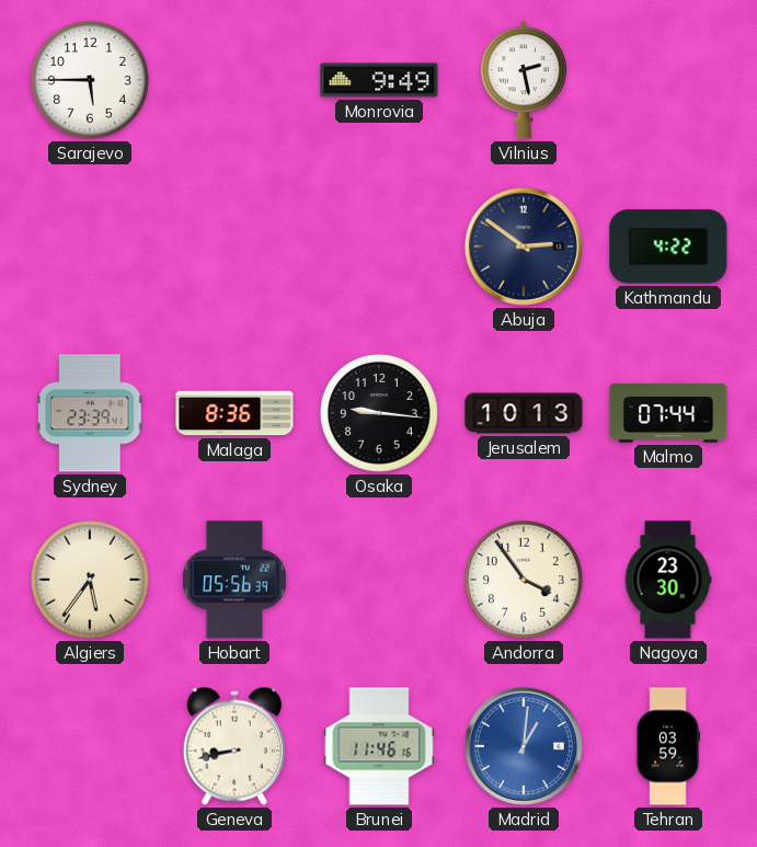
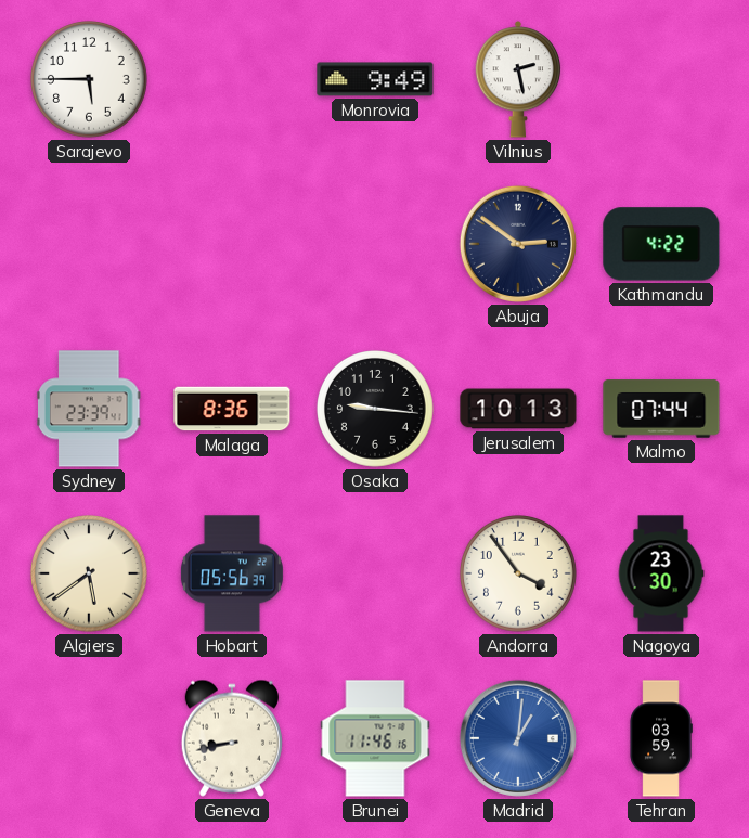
Algiers: 5:36 -> 5:39
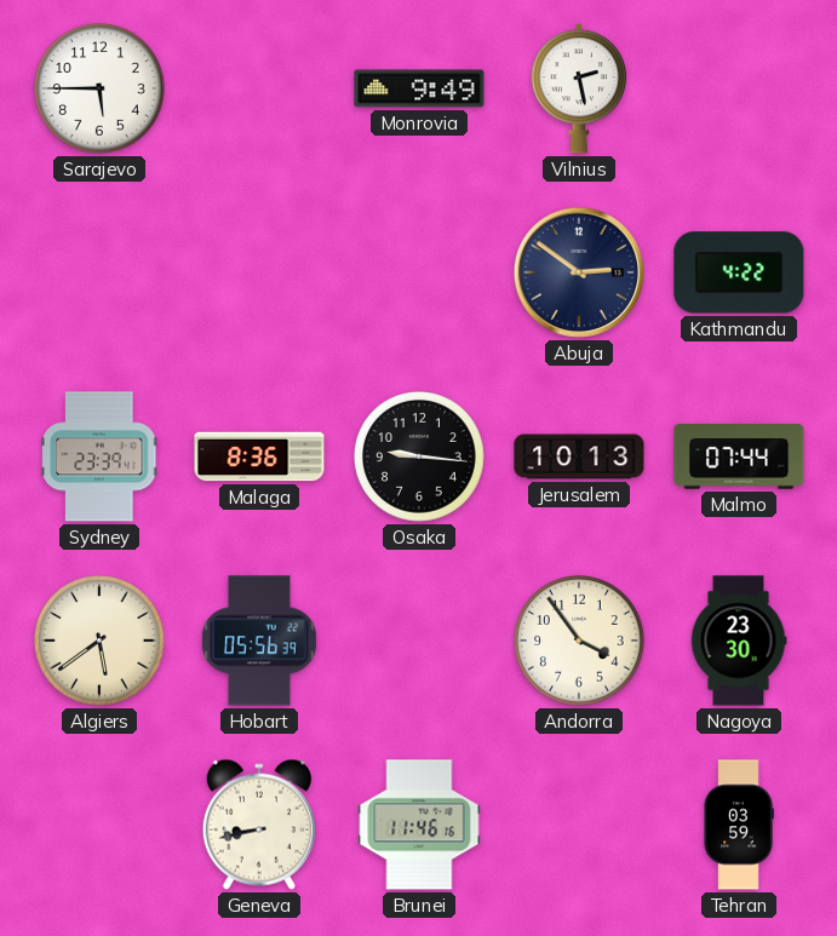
Madrid: 1:01 -> none
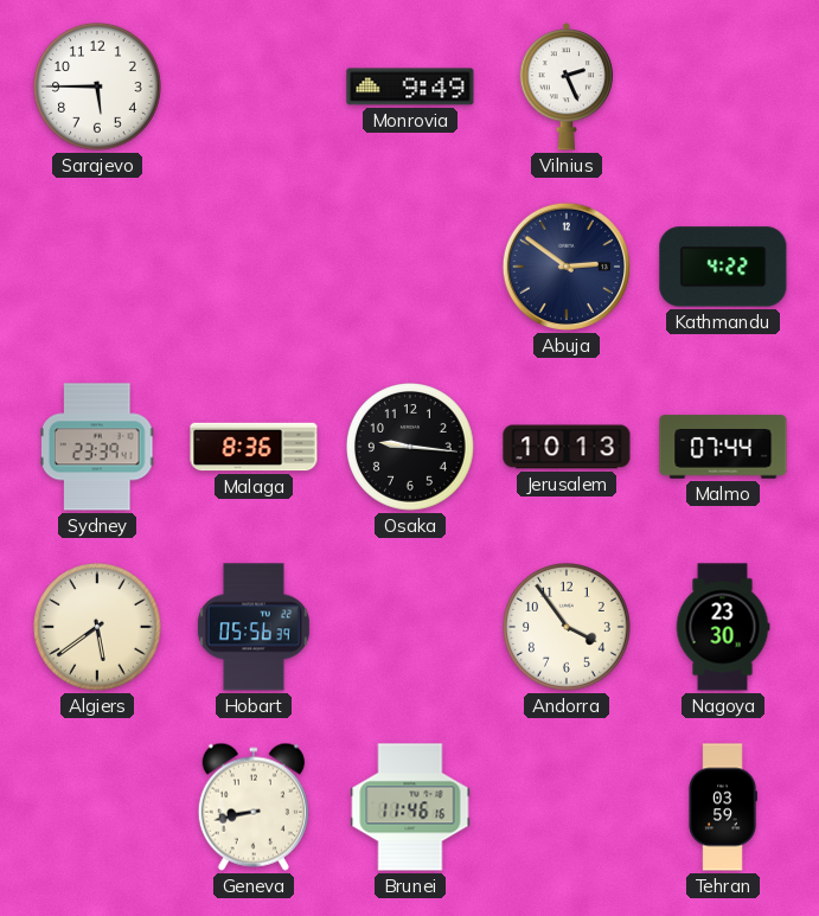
Vilnius: 2:28 -> 2:26
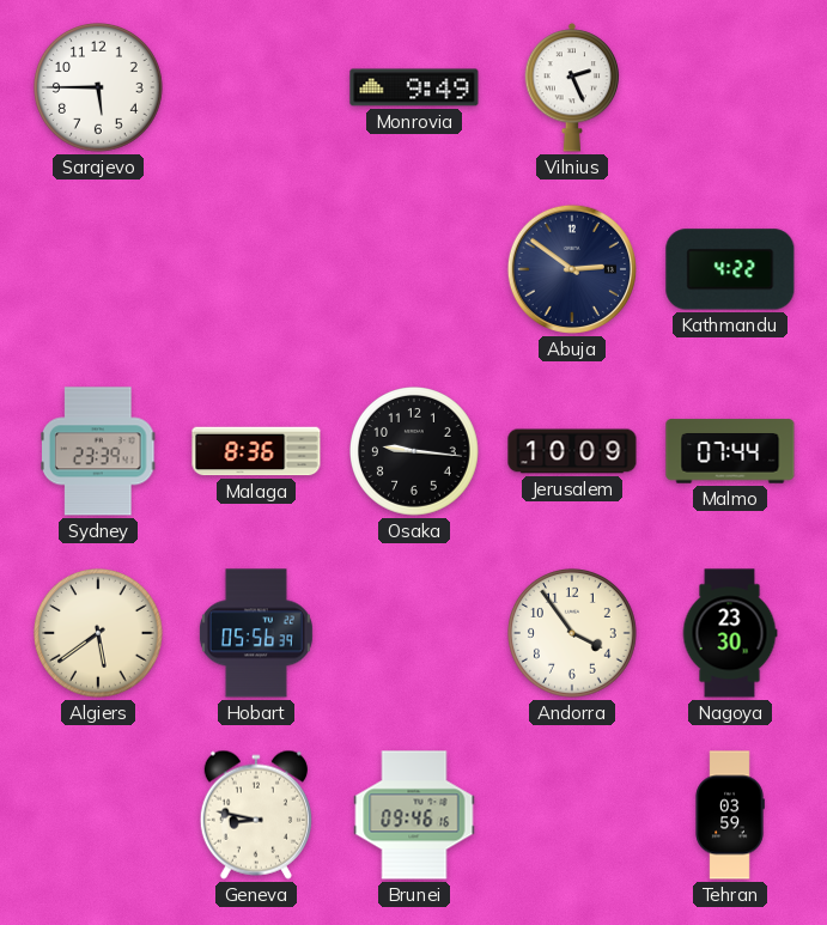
Jerusalem: 10:13 -> 10:09
Geneva: 8:43 -> 8:47
Brunei: 11:46 -> 09:46
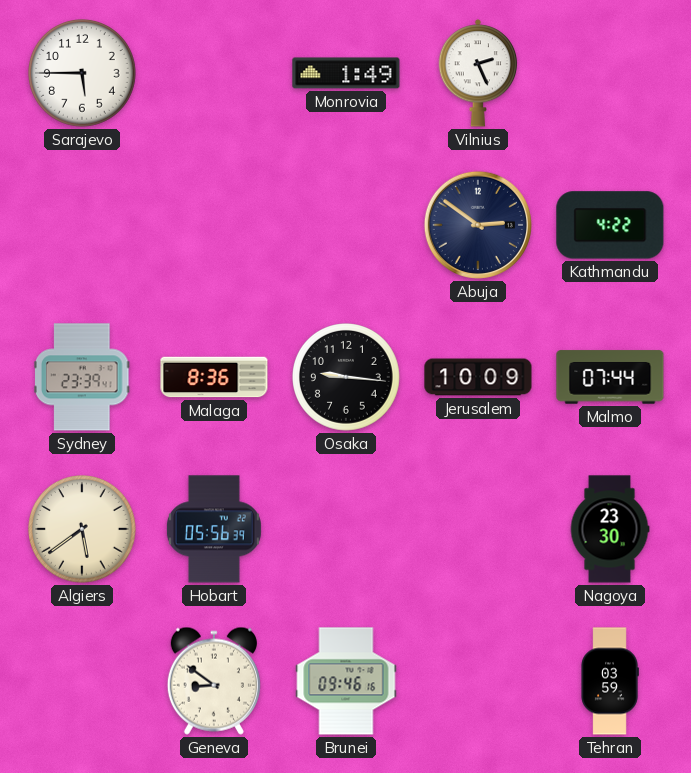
Monrovia: 9:49 -> 1:49
Andorra: 3:54 -> none
Geneva: 8:47 -> 8:51
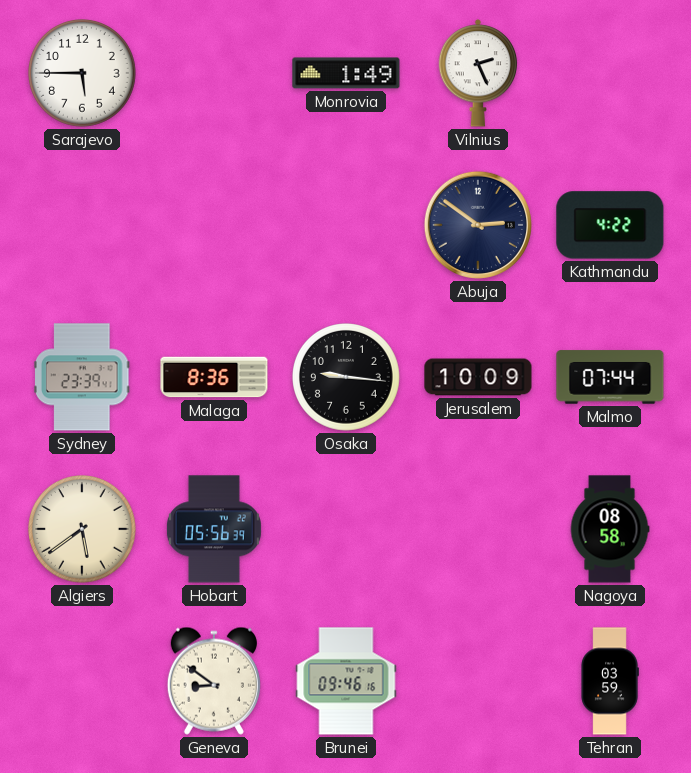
Nagoya: 23:30 -> 08:58
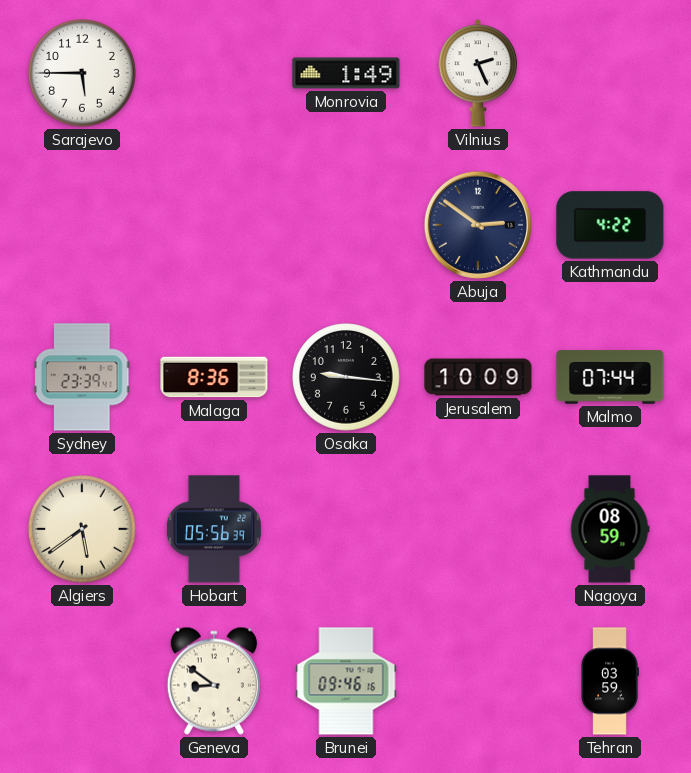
Nagoya: 08:58 -> 08:59
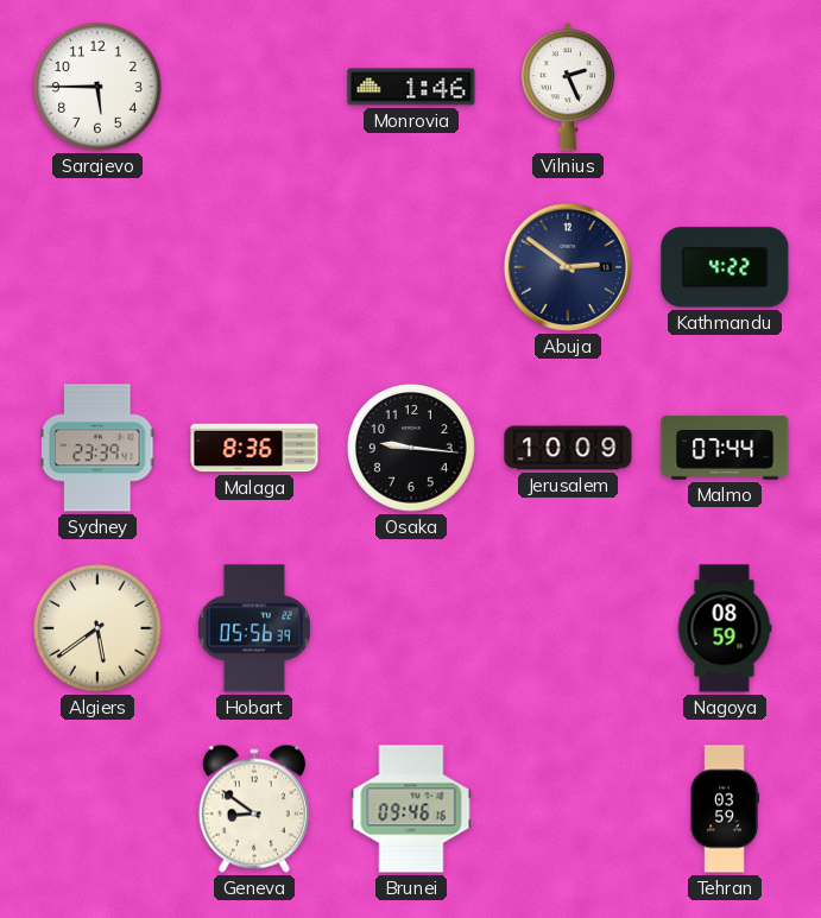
Monrovia: 1:49 -> 1:46
